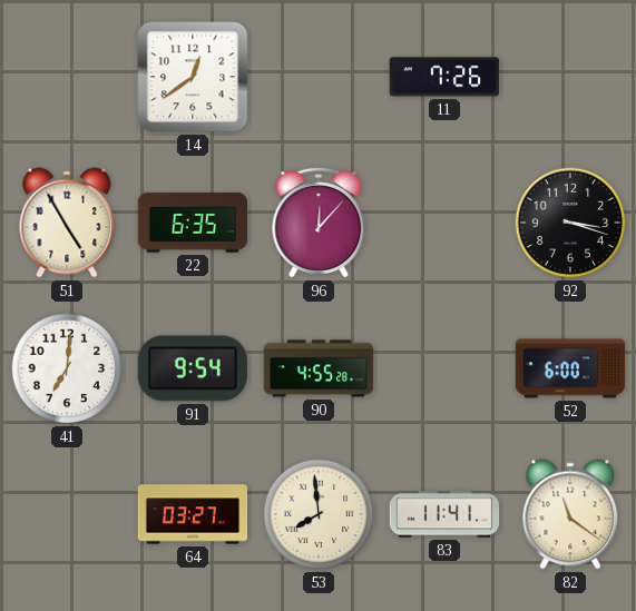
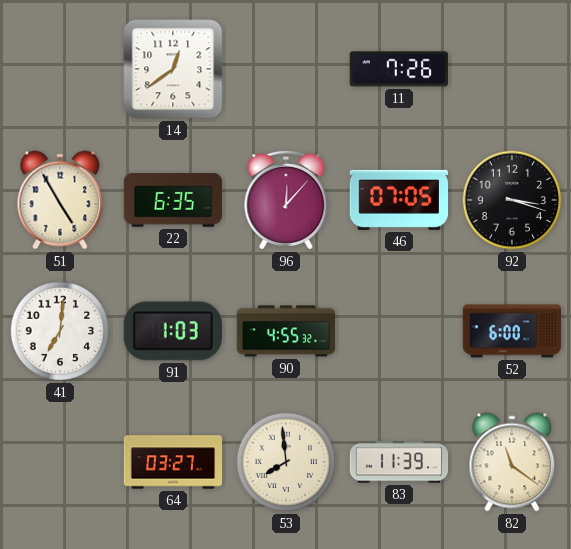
46: none -> 07:05
91: 9:54 -> 1:03
90: 4:55:28 -> 4:55:32
83: 11:41 -> 11:39
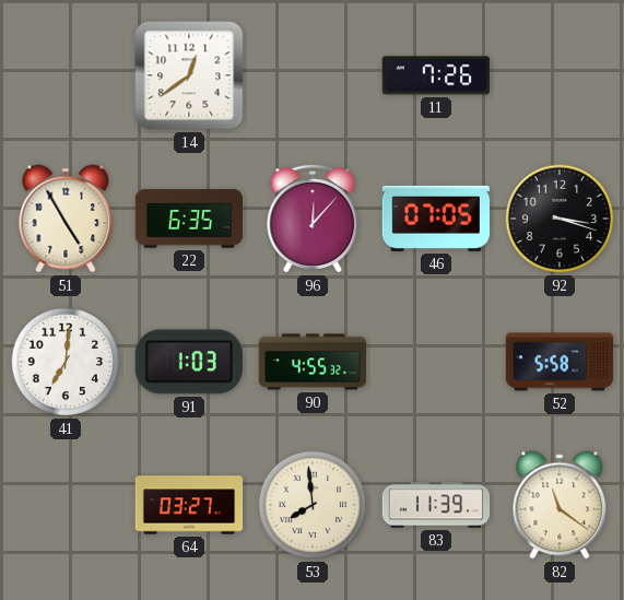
52: 6:00 -> 5:58
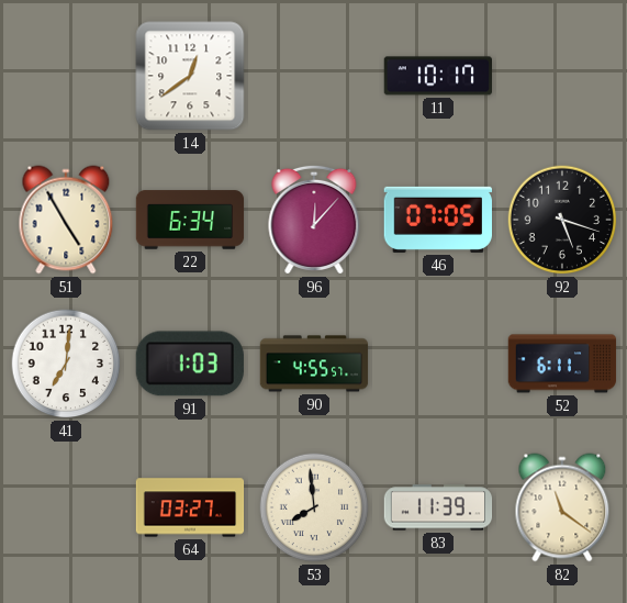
11: 7:26 -> 10:17
22: 6:35 -> 6:34
92: 3:18 -> 5:18
90: 4:55:32 -> 4:55:57
52: 5:58 -> 6:11
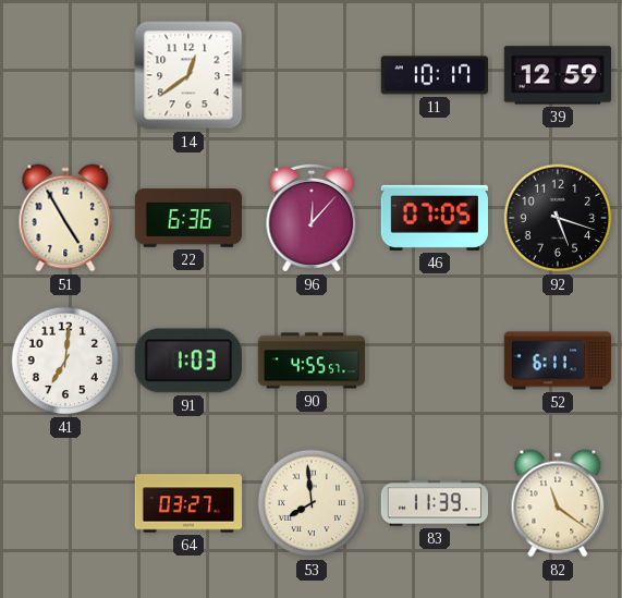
39: none -> 12:59
22: 6:34 -> 6:36
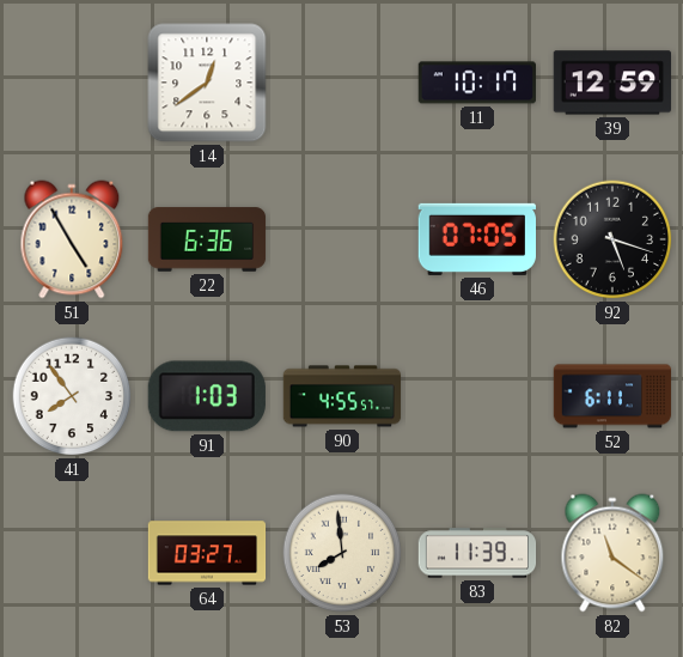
96: 12:07 -> none
41: 7:01 -> 7:54
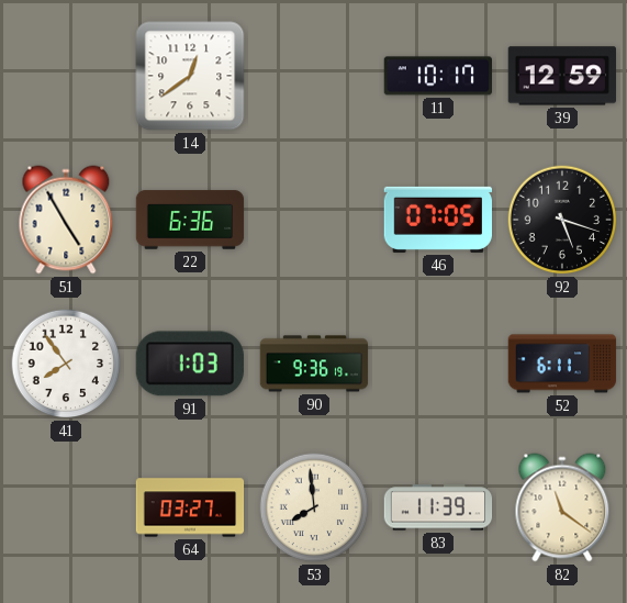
90: 4:55 -> 9:36
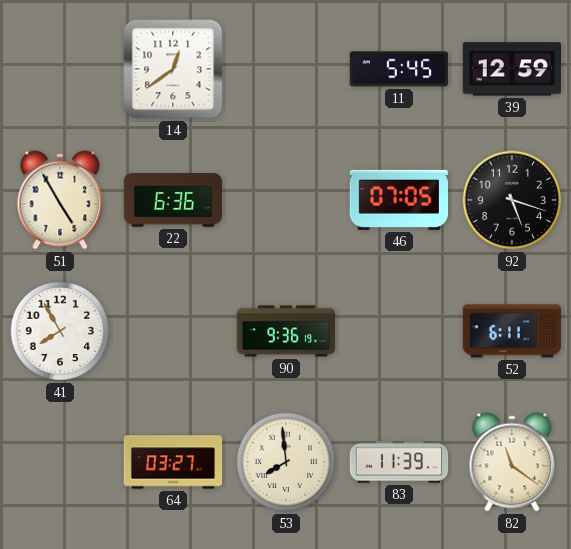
11: 10:17 -> 5:45
41: 7:54 -> 7:55
91: 1:03 -> none
